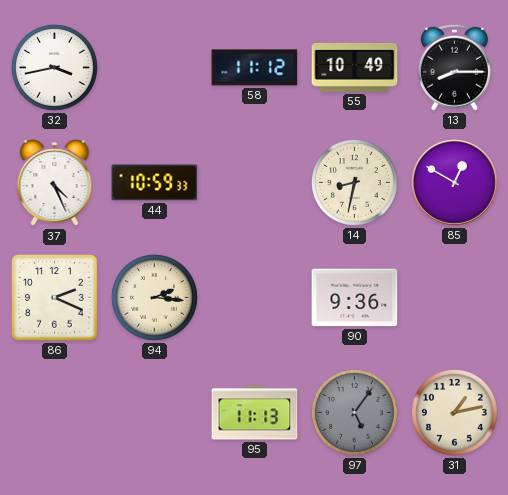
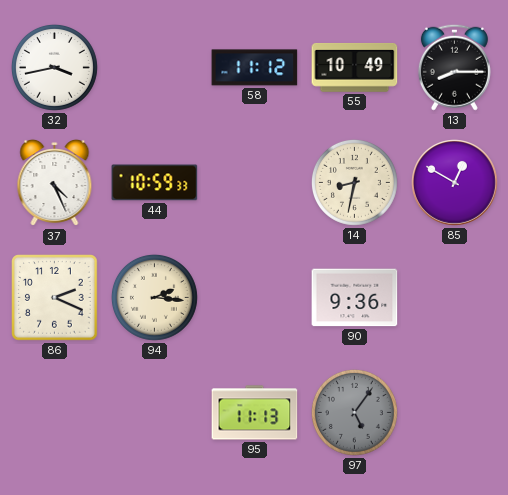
31: 1:13 -> none
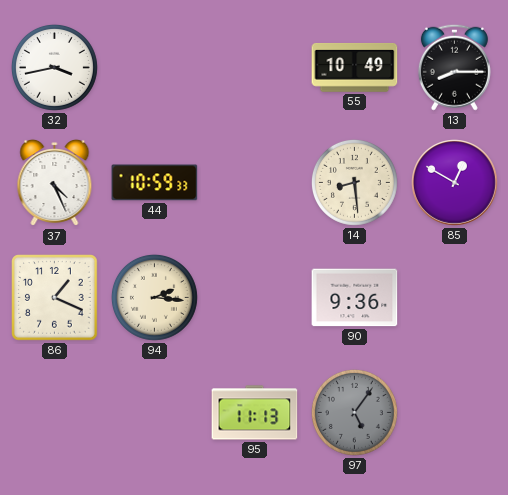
58: 11:12 -> none
14: 8:32 -> 8:29
86: 2:19 -> 1:19
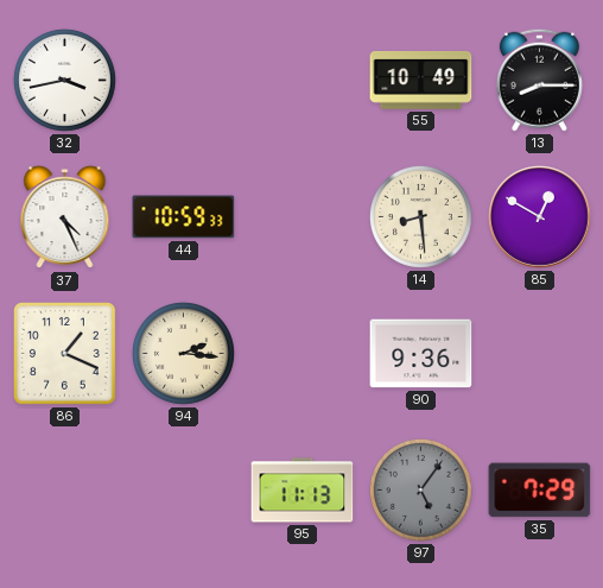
35: none -> 7:29
